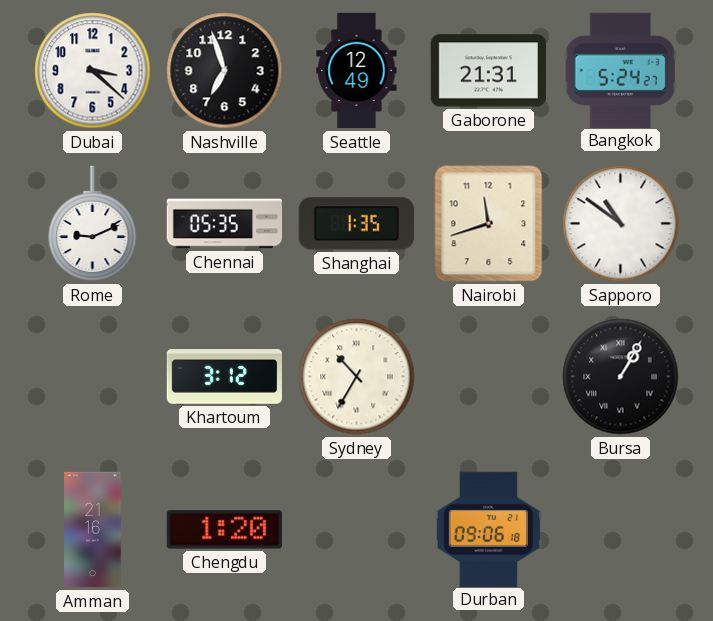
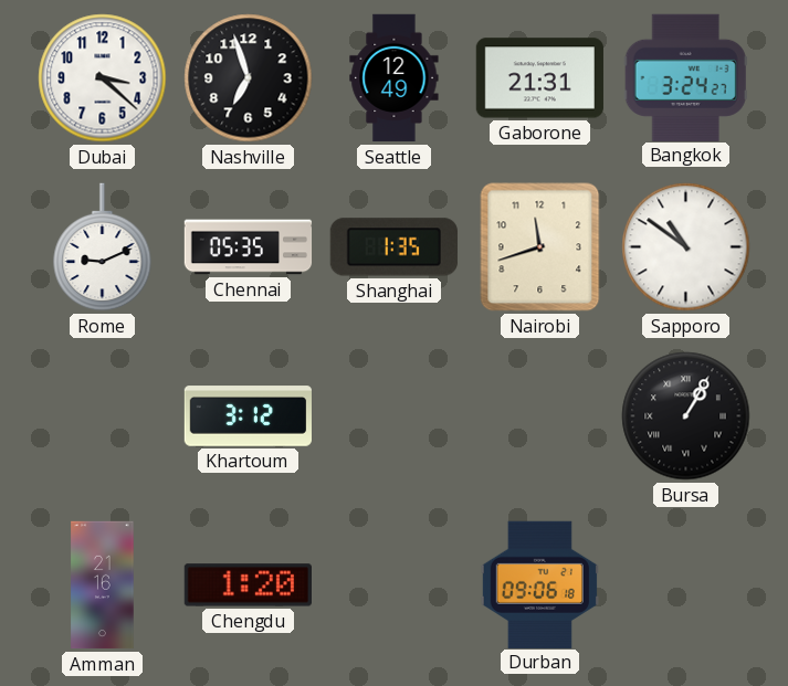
Bangkok: 5:24 -> 3:24
Sydney: 10:35 -> none
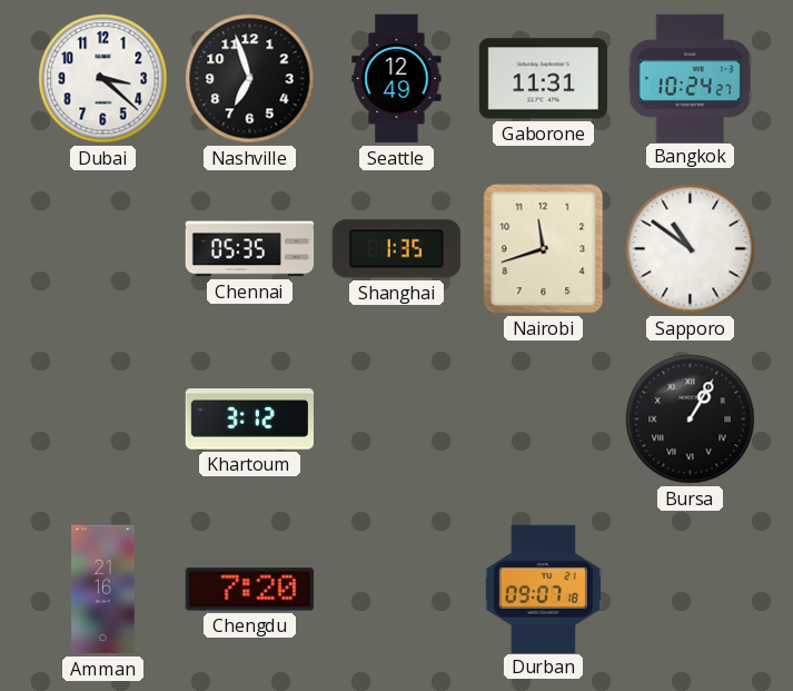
Gaborone: 21:31 -> 11:31
Bangkok: 3:24 -> 10:24
Rome: 9:11 -> none
Chengdu: 1:20 -> 7:20
Durban: 09:06 -> 09:07
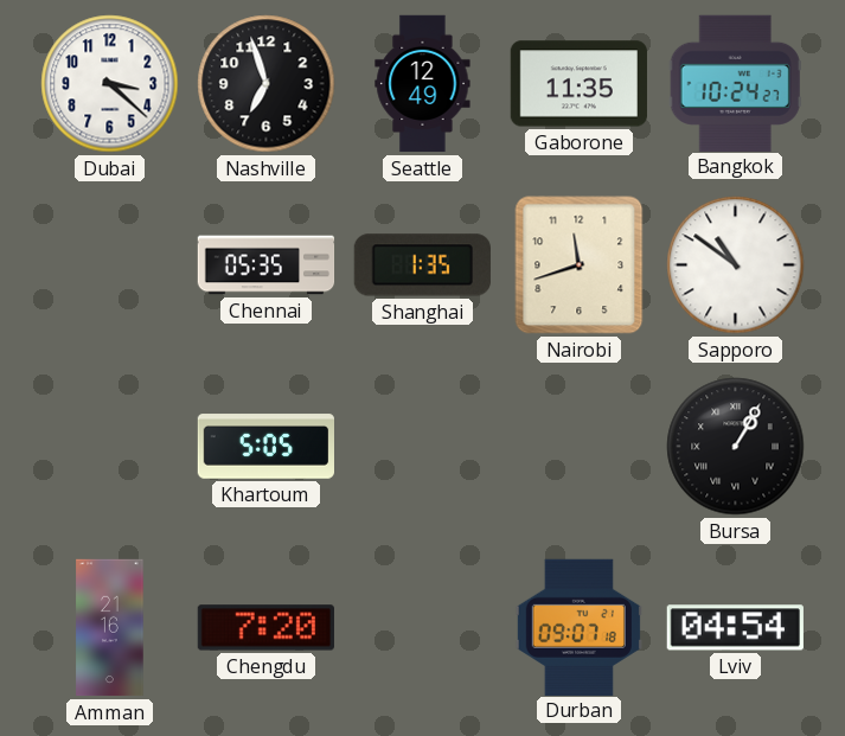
Gaborone: 11:31 -> 11:35
Khartoum: 3:12 -> 5:05
Lviv: none -> 04:54
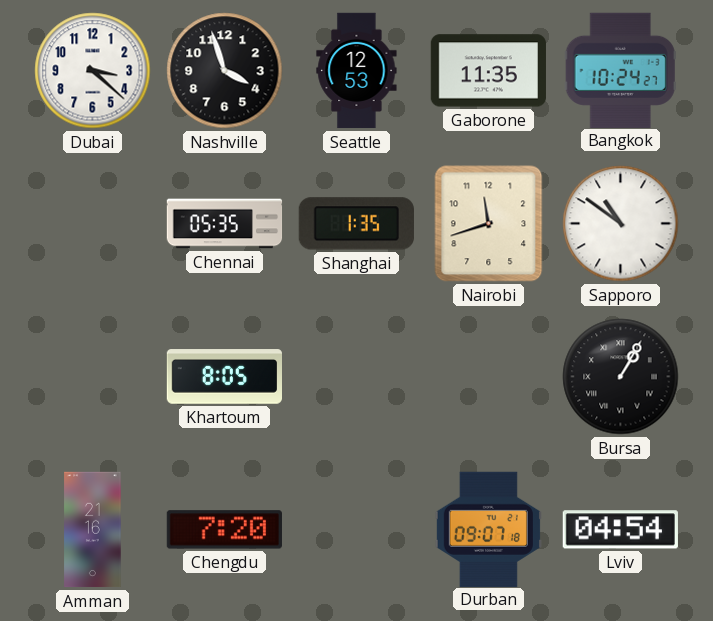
Nashville: 6:57 -> 3:57
Seattle: 12:49 -> 12:53
Khartoum: 5:05 -> 8:05
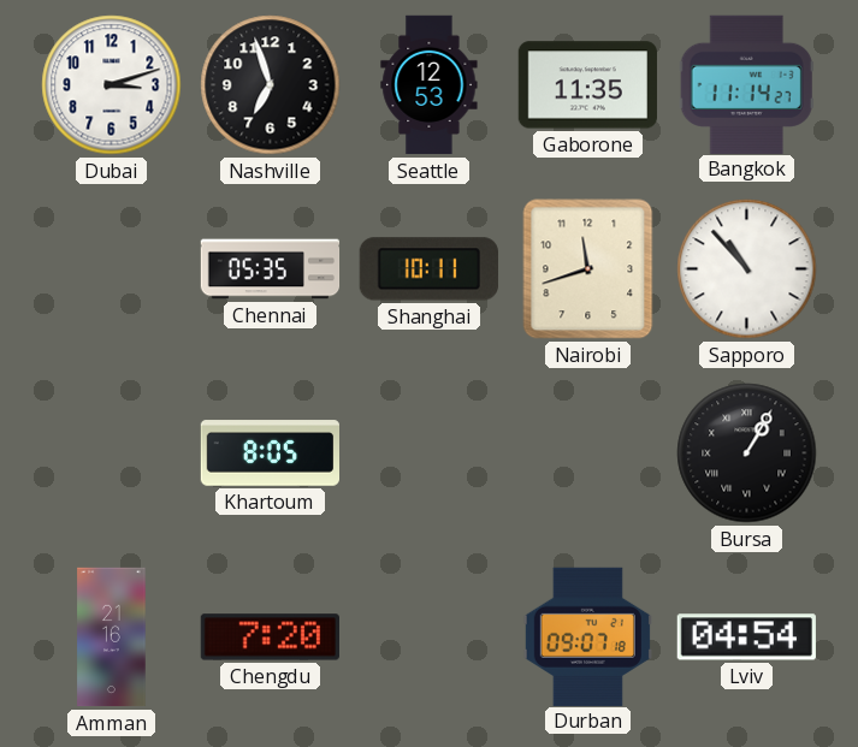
Dubai: 3:22 -> 3:12
Nashville: 3:57 -> 6:57
Bangkok: 10:24 -> 11:14
Shanghai: 1:35 -> 10:11
Sapporo: 10:51 -> 10:53
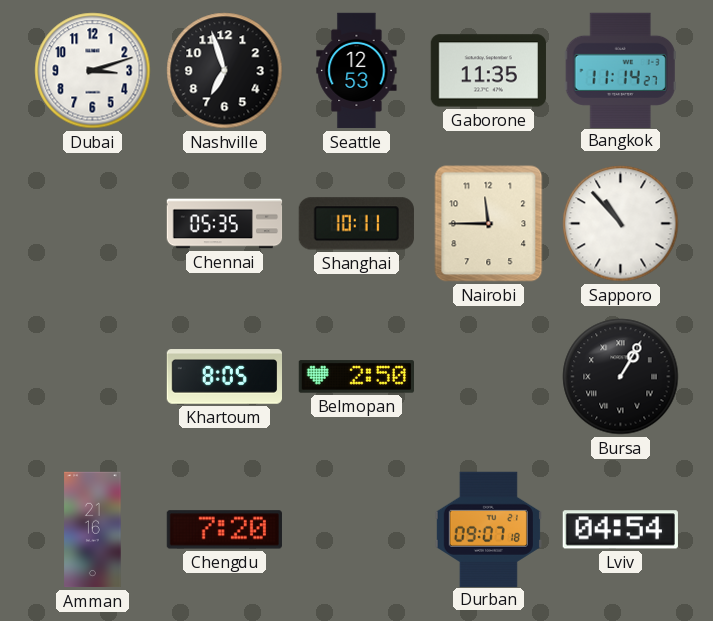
Nairobi: 11:42 -> 11:45
Belmopan: none -> 2:50
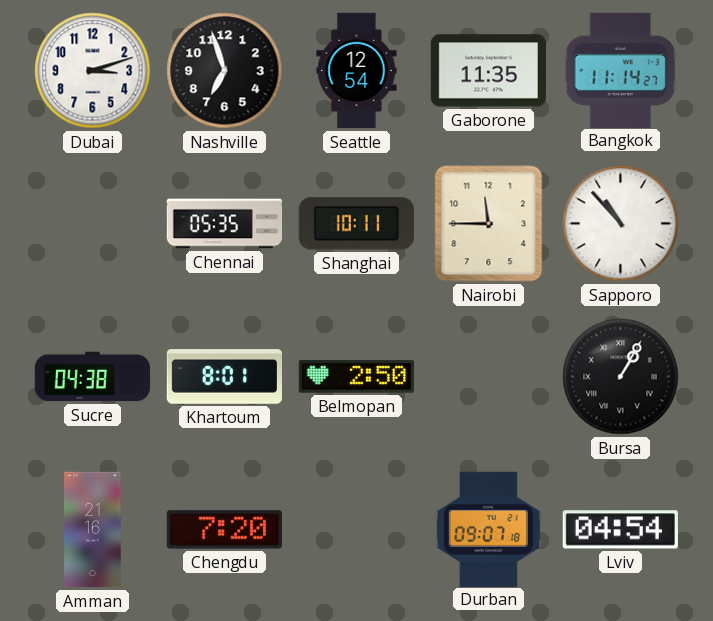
Seattle: 12:53 -> 12:54
Sucre: none -> 04:38
Khartoum: 8:05 -> 8:01
